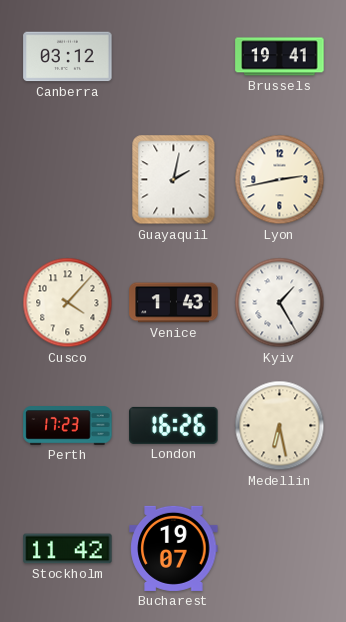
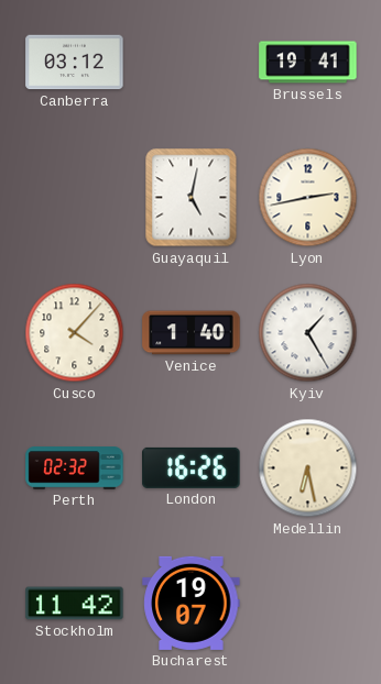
Guayaquil: 2:02 -> 5:02
Venice: 1:43 -> 1:40
Perth: 17:23 -> 02:32
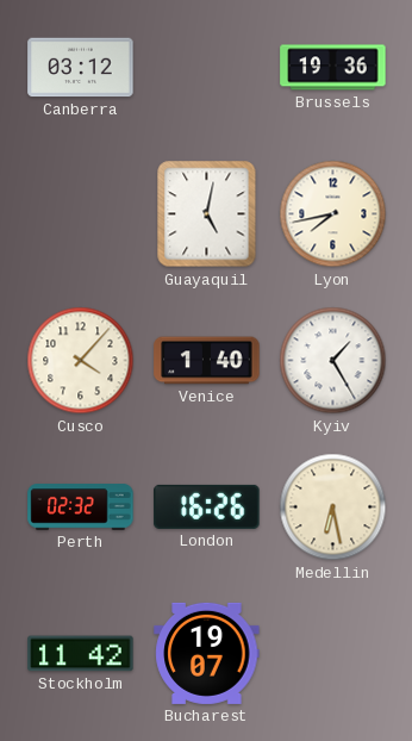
Brussels: 19:41 -> 19:36
Lyon: 2:43 -> 7:43
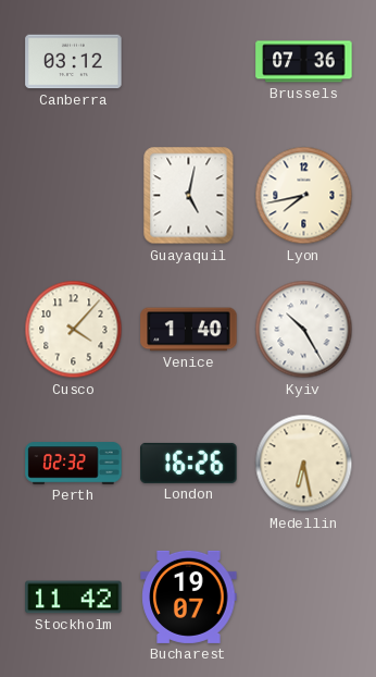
Brussels: 19:36 -> 07:36
Kyiv: 1:25 -> 10:25
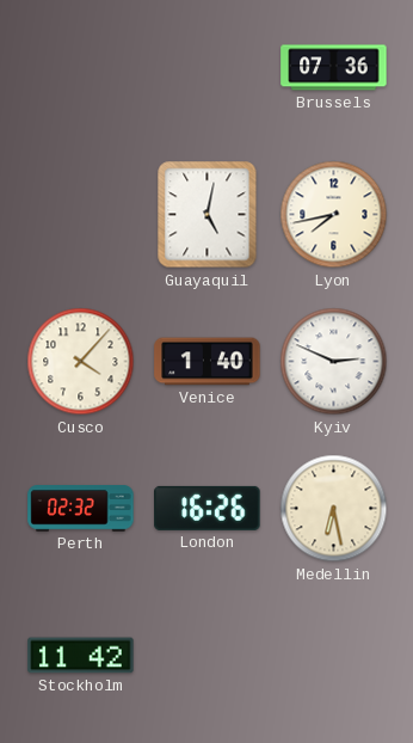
Canberra: 03:12 -> none
Kyiv: 10:25 -> 2:49
Bucharest: 19:07 -> none
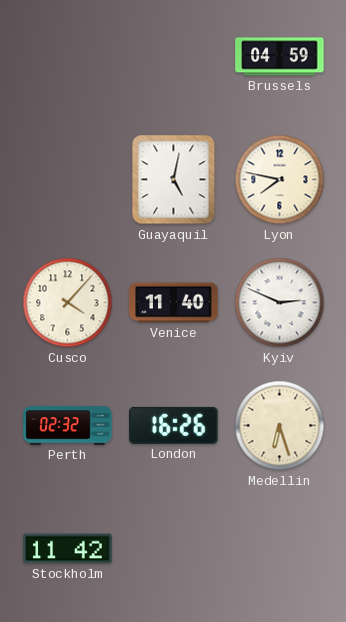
Brussels: 07:36 -> 04:59
Lyon: 7:43 -> 7:47
Venice: 1:40 -> 11:40
Medellin: 6:28 -> 6:27
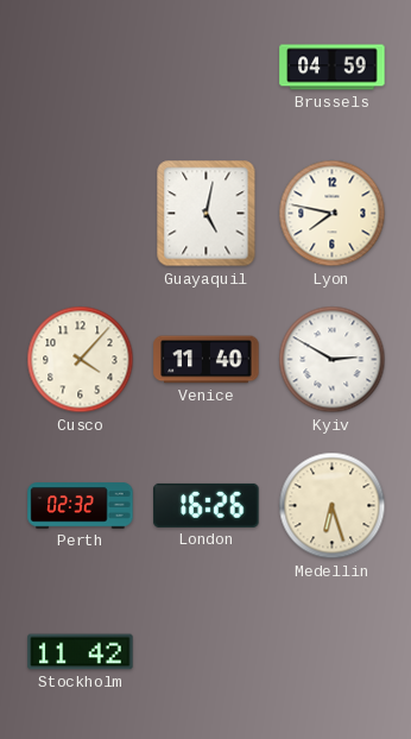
Kyiv: 2:49 -> 2:50
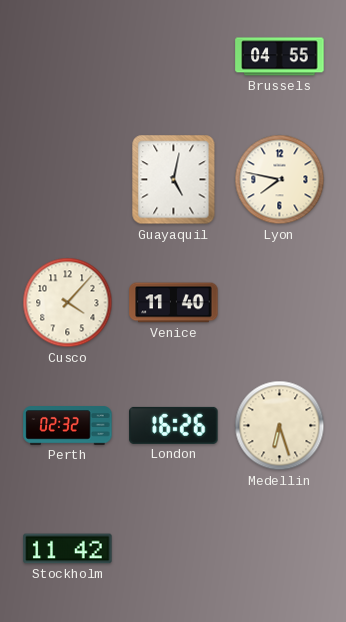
Brussels: 04:59 -> 04:55
Kyiv: 2:50 -> none
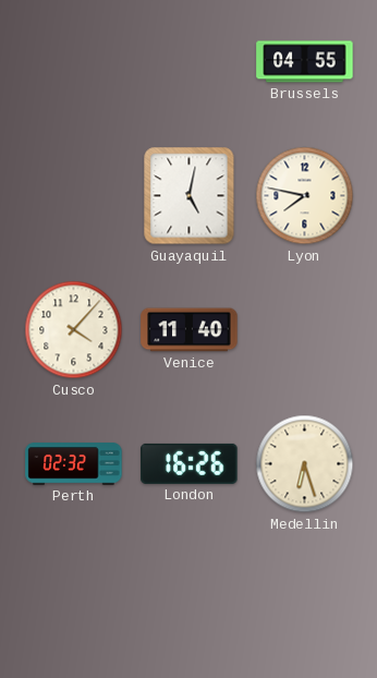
Stockholm: 11:42 -> none
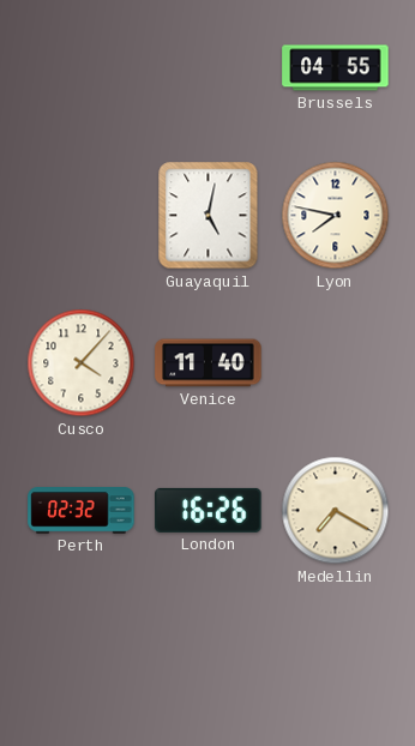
Medellin: 6:27 -> 7:20
